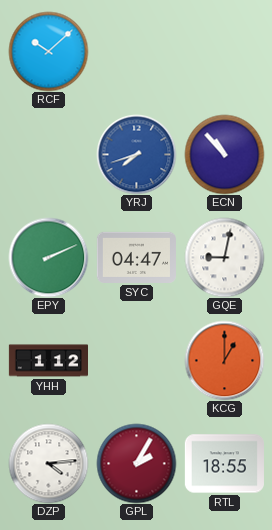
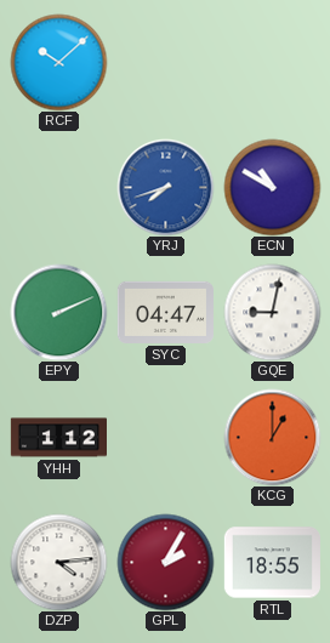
ECN: 10:53 -> 10:50
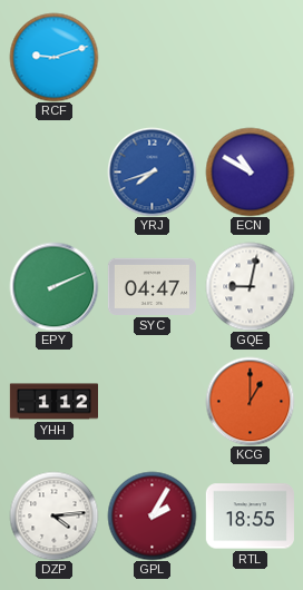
RCF: 10:08 -> 9:12
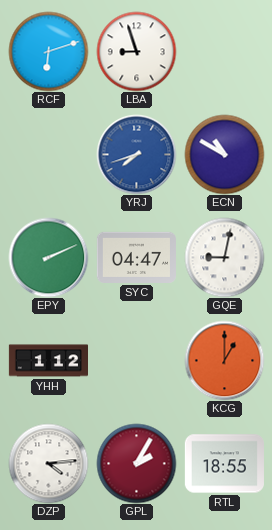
RCF: 9:12 -> 6:12
LBA: none -> 8:57
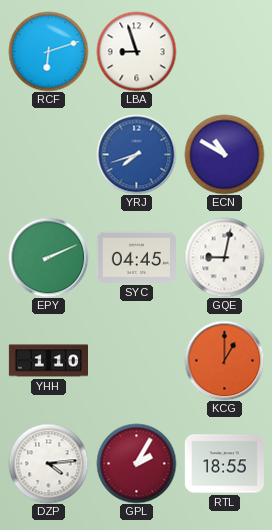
SYC: 04:47 -> 04:45
YHH: 1:12 -> 1:10
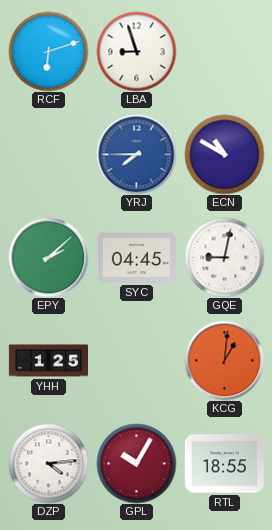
YRJ: 7:42 -> 7:45
EPY: 2:11 -> 2:08
YHH: 1:10 -> 1:25
KCG: 1:00 -> 1:01
GPL: 2:05 -> 10:05
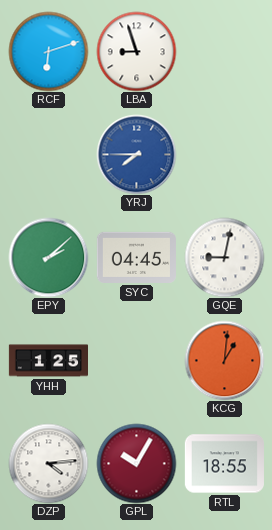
ECN: 10:50 -> none
